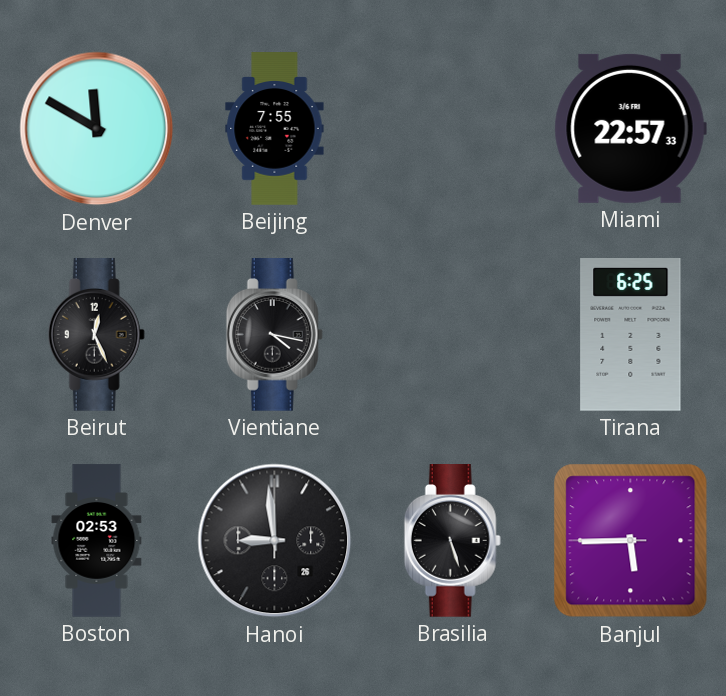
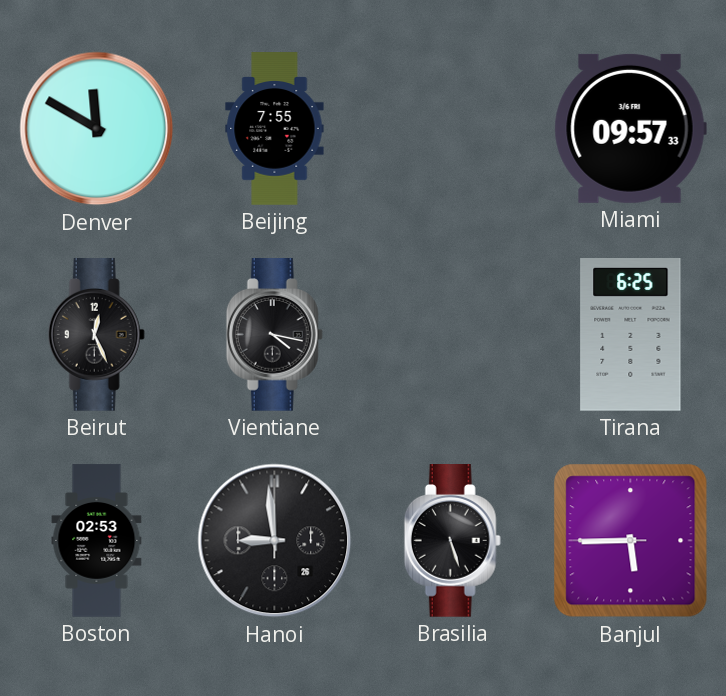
Miami: 22:57 -> 09:57
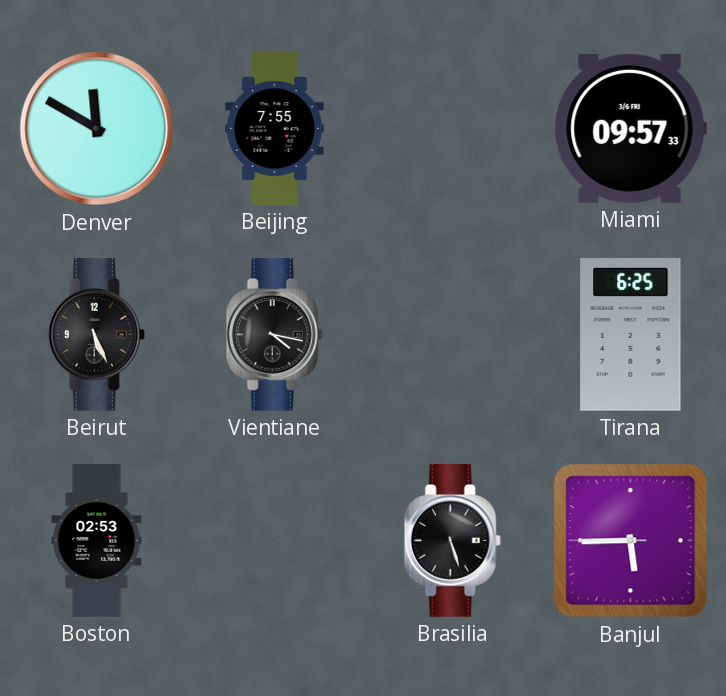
Beirut: 12:26 -> 5:26
Hanoi: 8:59 -> none
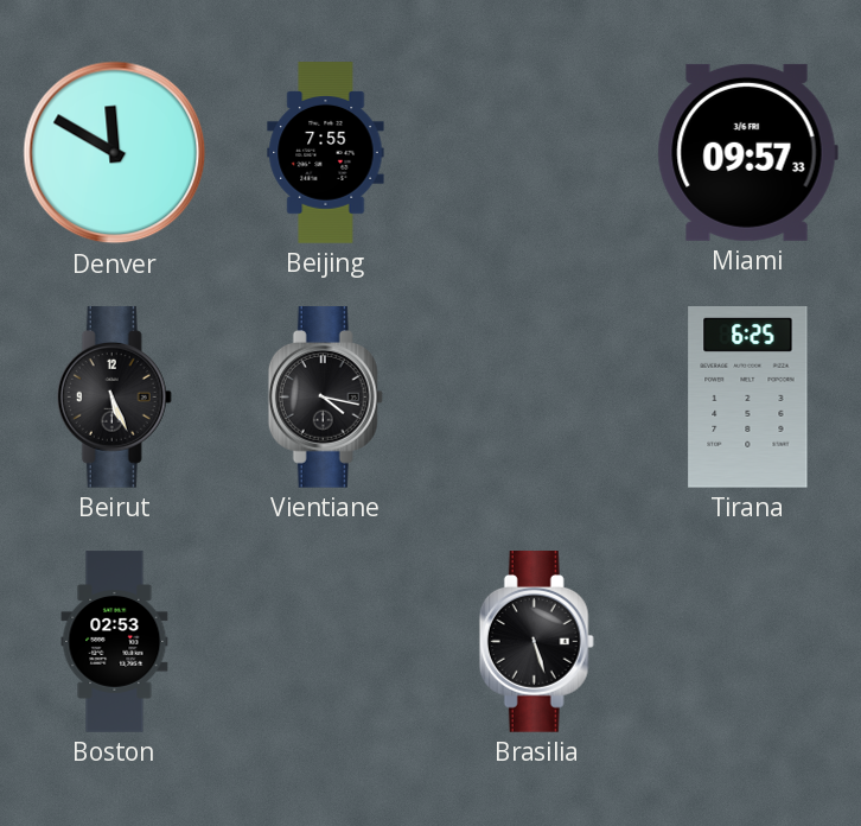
Banjul: 5:44 -> none
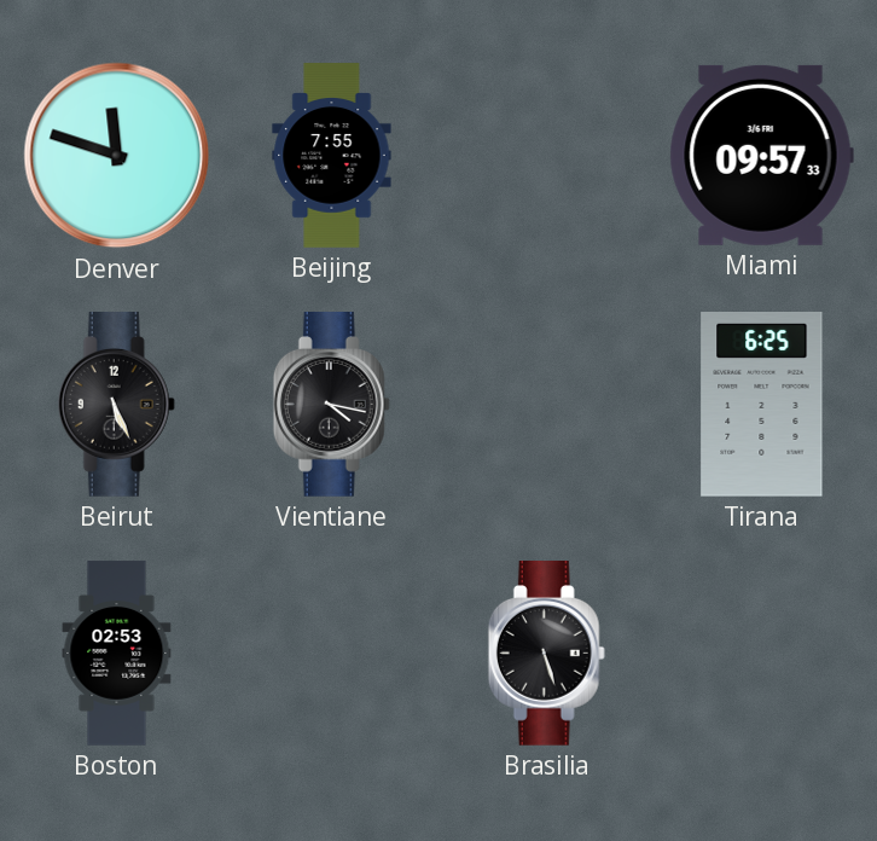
Denver: 11:50 -> 11:48
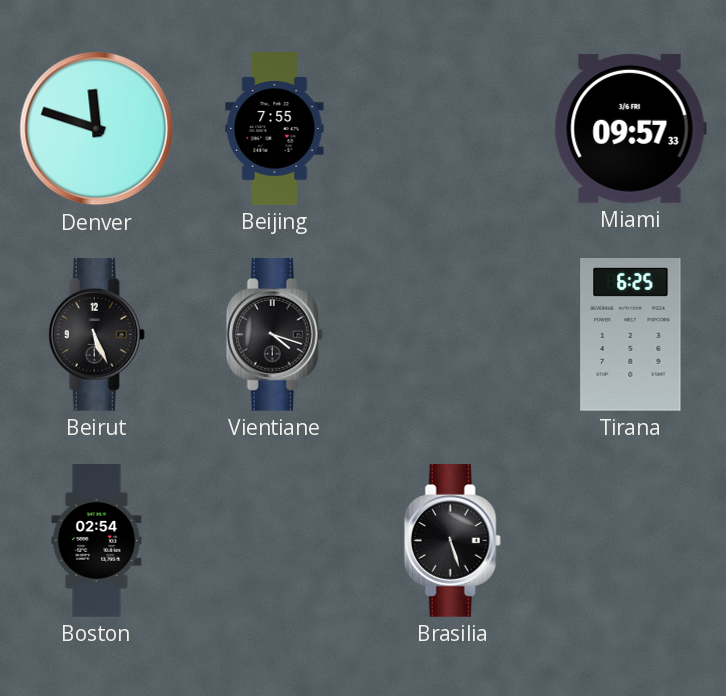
Vientiane: 4:17 -> 4:18
Boston: 02:53 -> 02:54
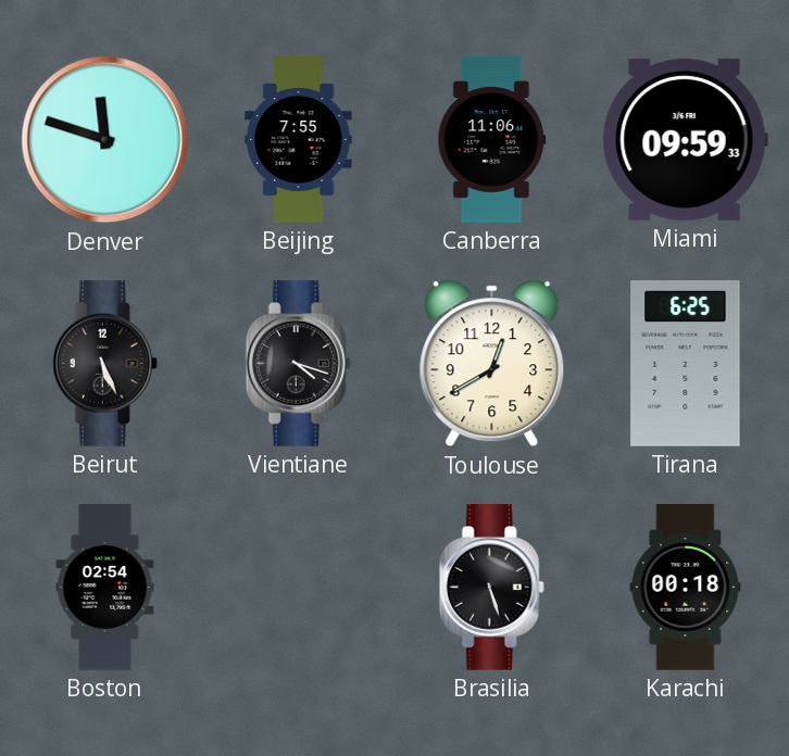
Canberra: none -> 11:06
Miami: 09:57 -> 09:59
Toulouse: none -> 12:40
Karachi: none -> 00:18
